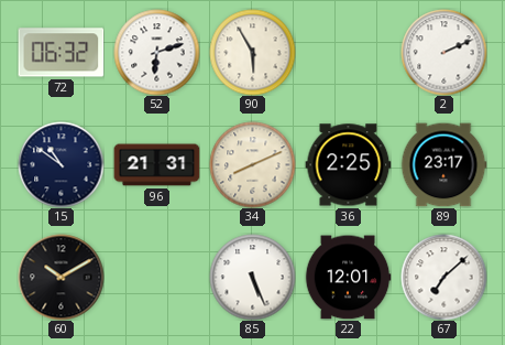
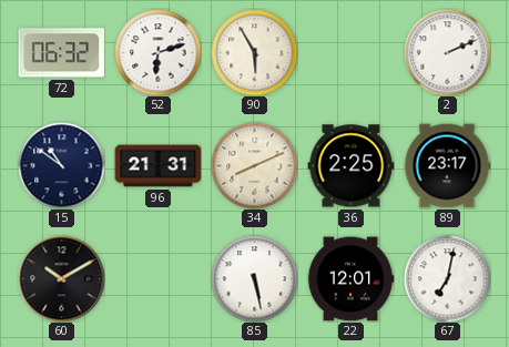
85: 5:26 -> 5:28
67: 7:08 -> 7:02
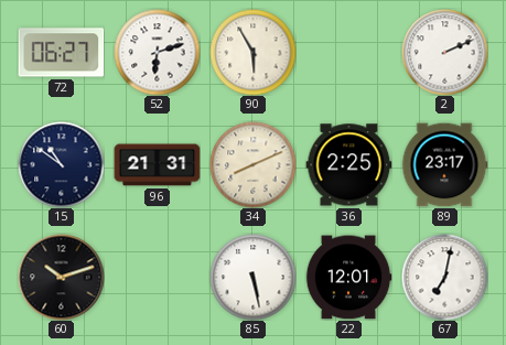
72: 06:32 -> 06:27
60: 10:10 -> 10:12
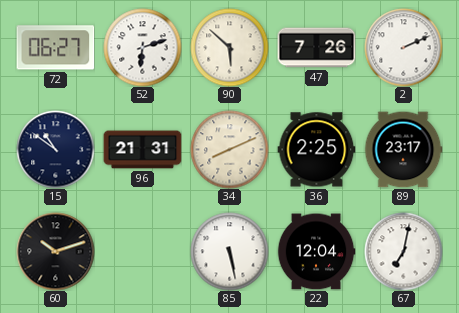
90: 5:55 -> 5:52
47: none -> 7:26
22: 12:01 -> 12:04
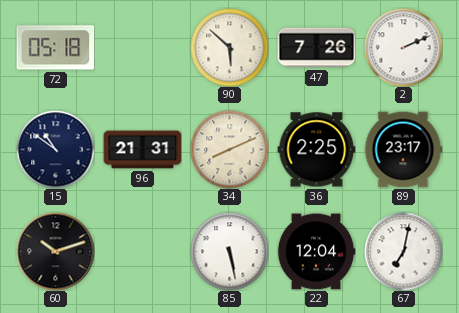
72: 06:27 -> 05:18
52: 6:12 -> none
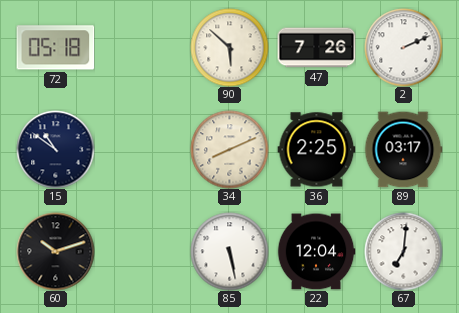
96: 21:31 -> none
89: 23:17 -> 03:17
67: 7:02 -> 7:01
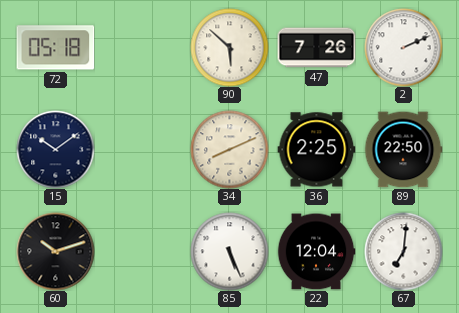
15: 10:51 -> 10:09
89: 03:17 -> 22:50
85: 5:28 -> 5:26
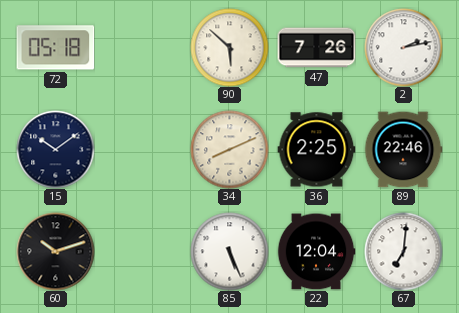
2: 2:11 -> 2:13
89: 22:50 -> 22:46
